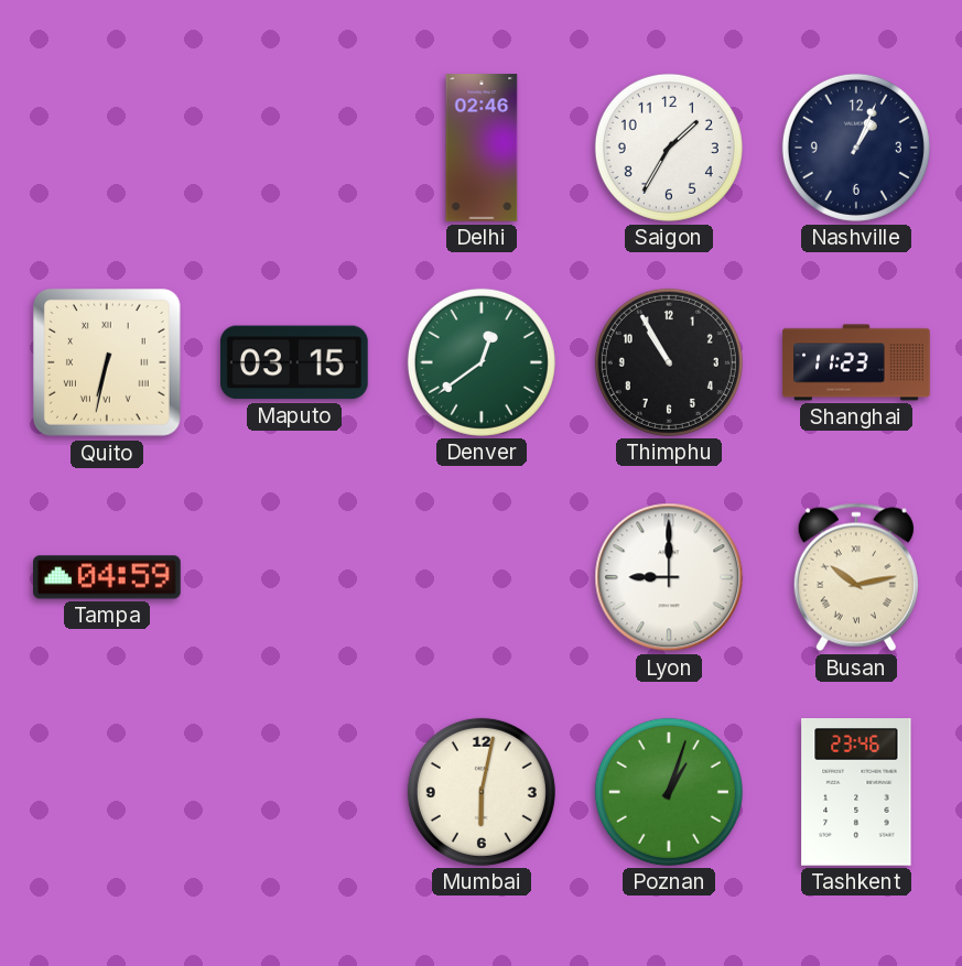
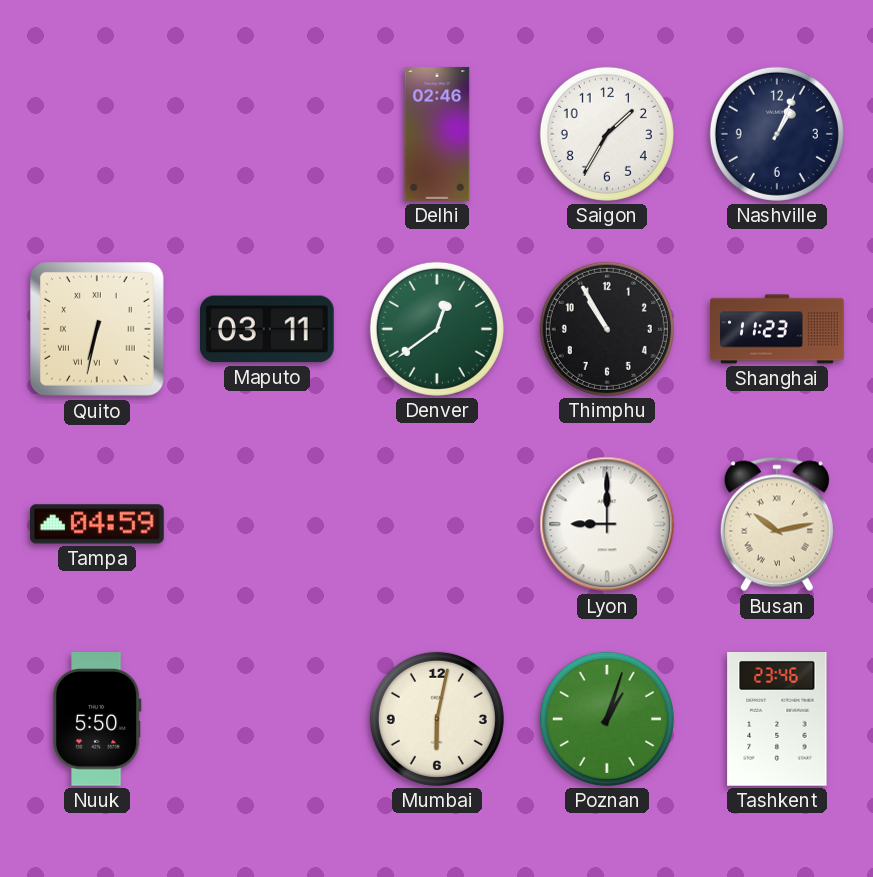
Maputo: 03:15 -> 03:11
Nuuk: none -> 5:50
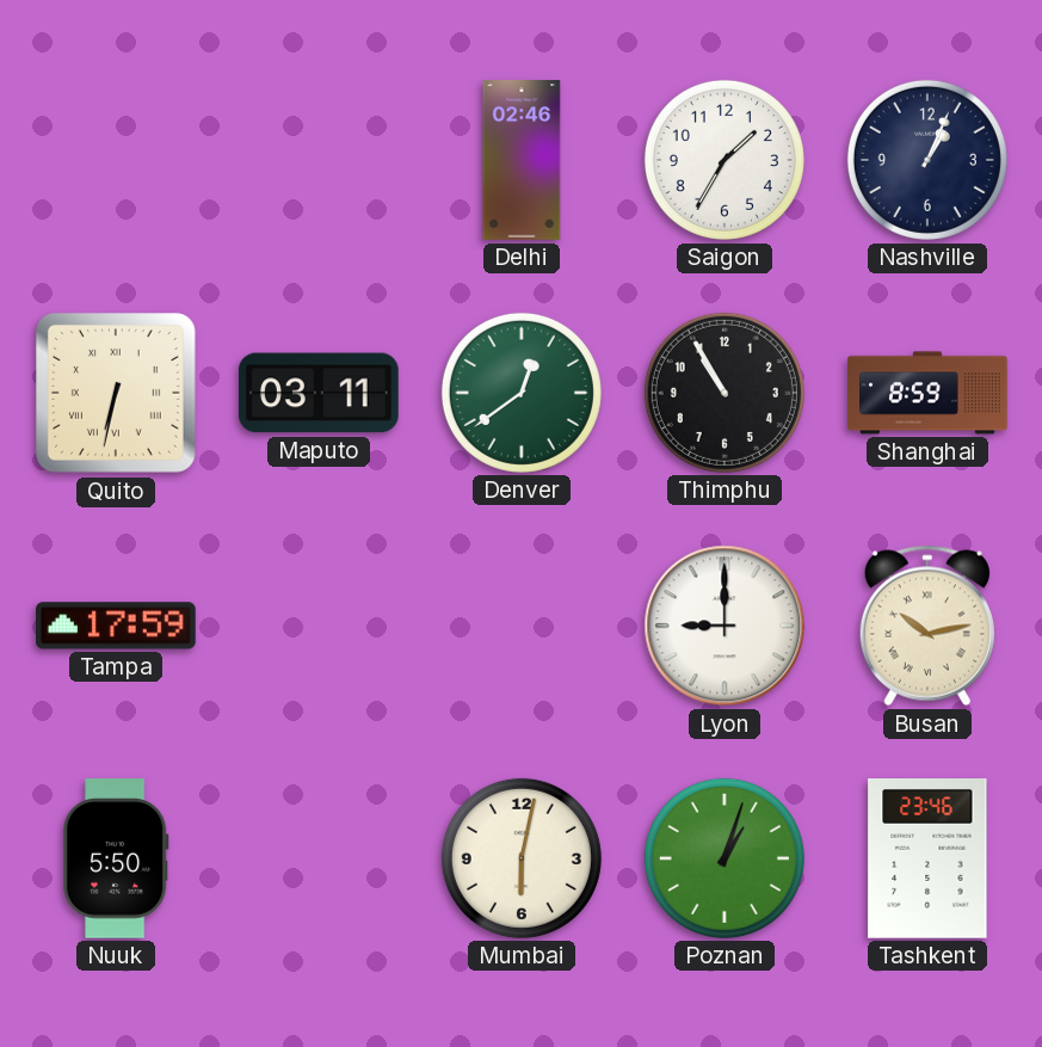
Shanghai: 11:23 -> 8:59
Tampa: 04:59 -> 17:59
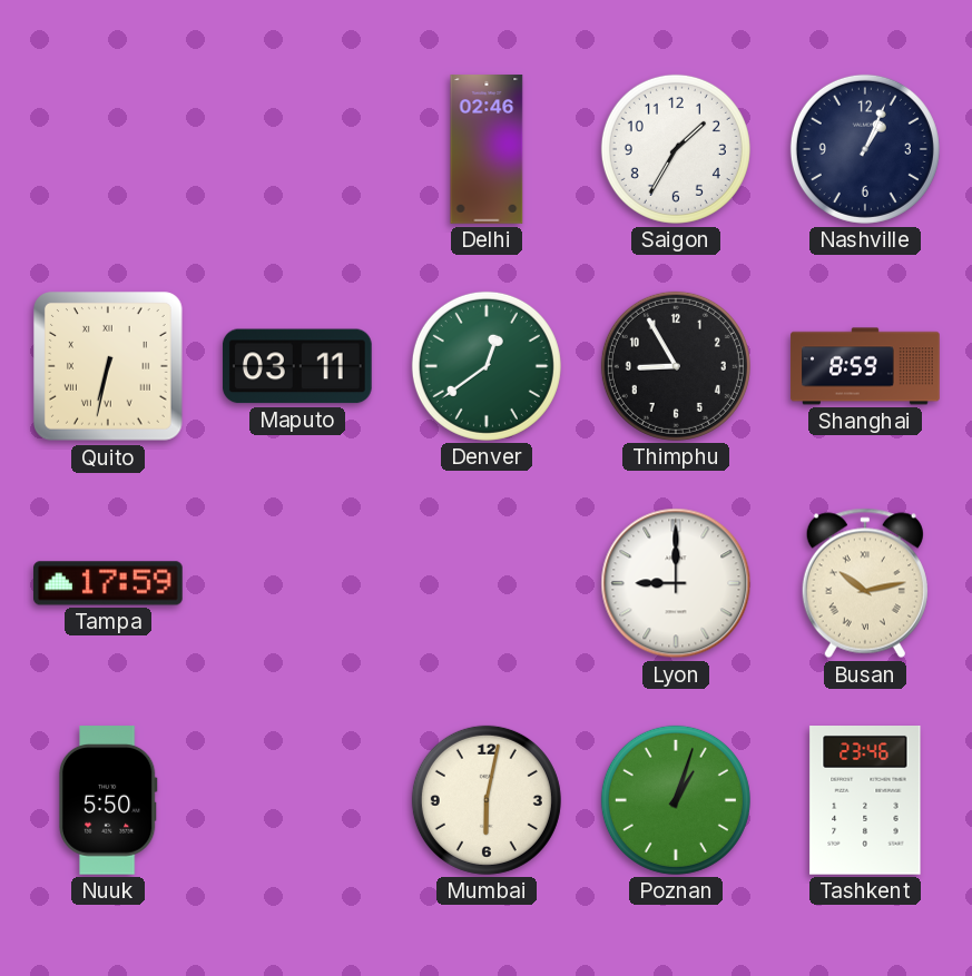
Thimphu: 10:55 -> 8:55
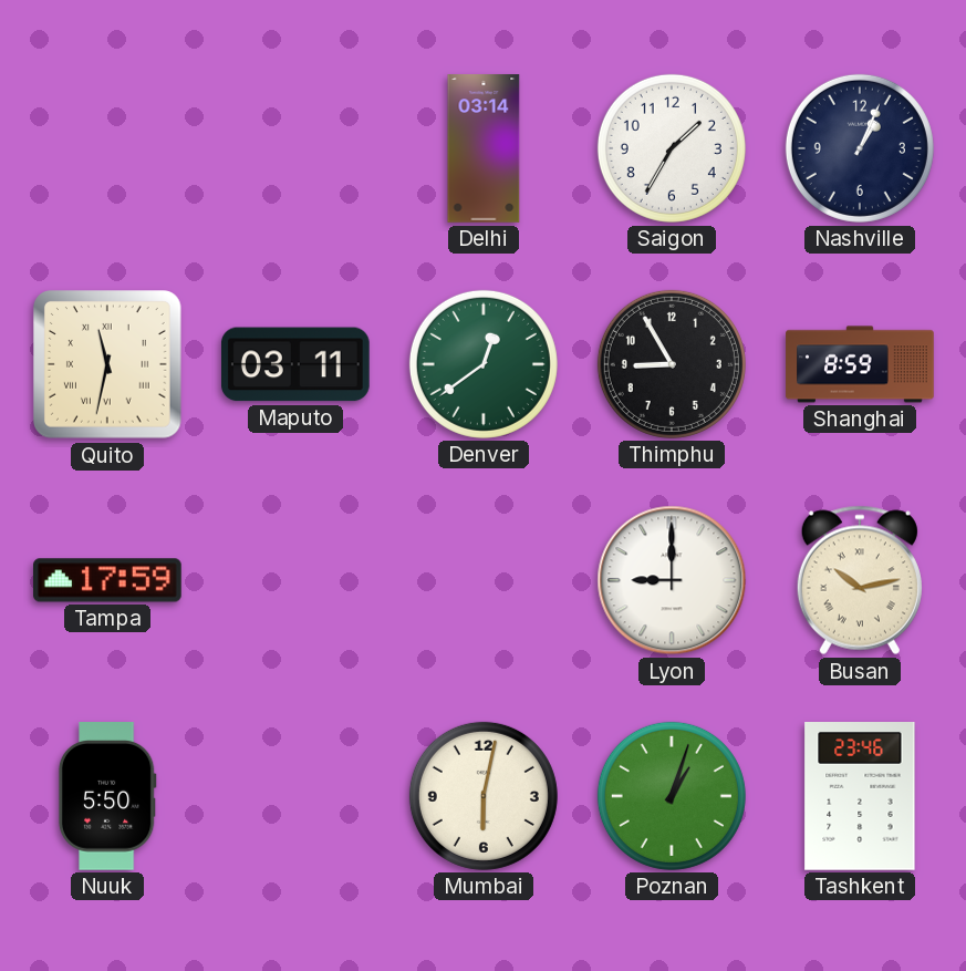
Delhi: 02:46 -> 03:14
Quito: 6:32 -> 11:32
